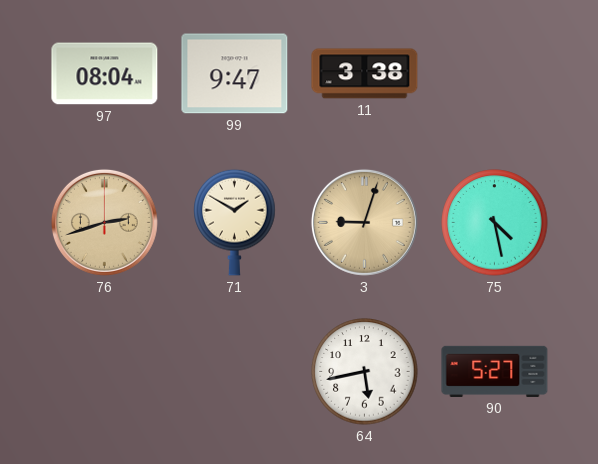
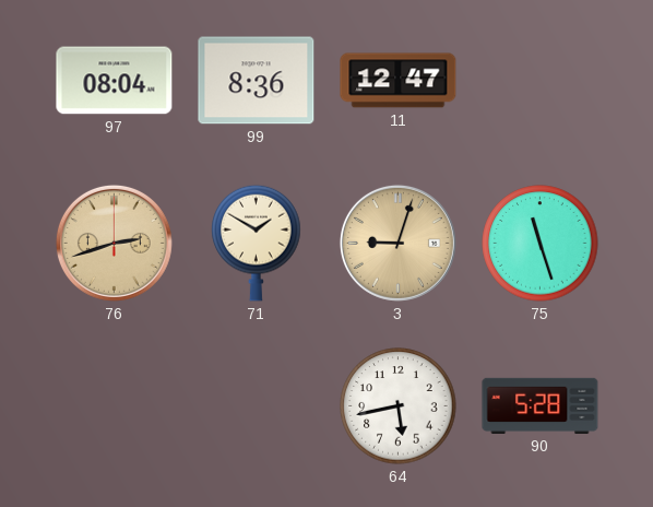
99: 9:47 -> 8:36
11: 3:38 -> 12:47
75: 4:28 -> 11:27
90: 5:27 -> 5:28
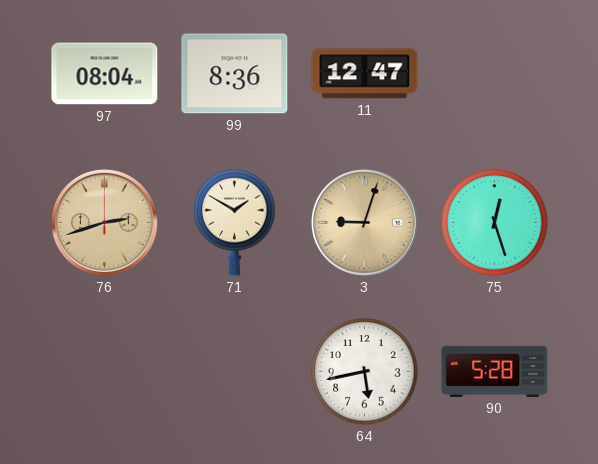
75: 11:27 -> 12:27
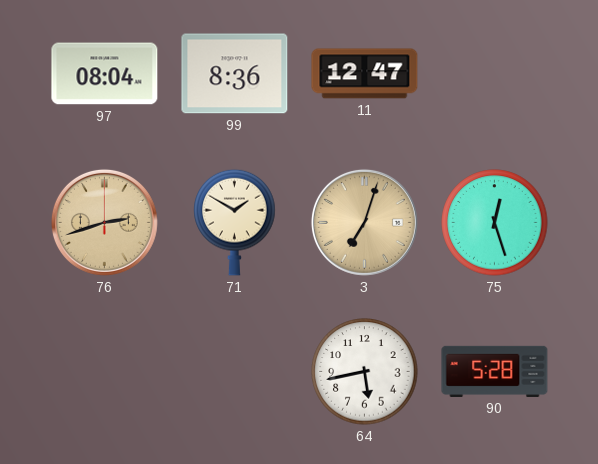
3: 9:03 -> 7:03
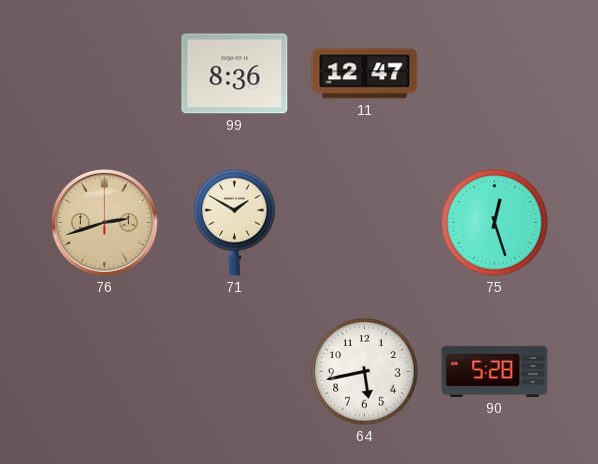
97: 08:04 -> none
3: 7:03 -> none
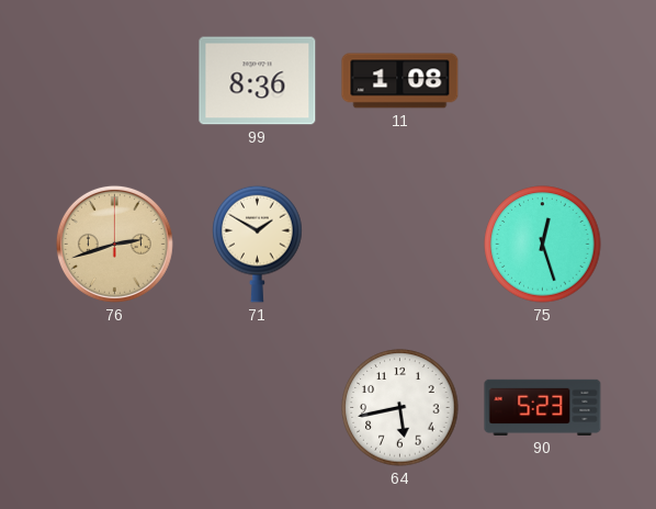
11: 12:47 -> 1:08
90: 5:28 -> 5:23
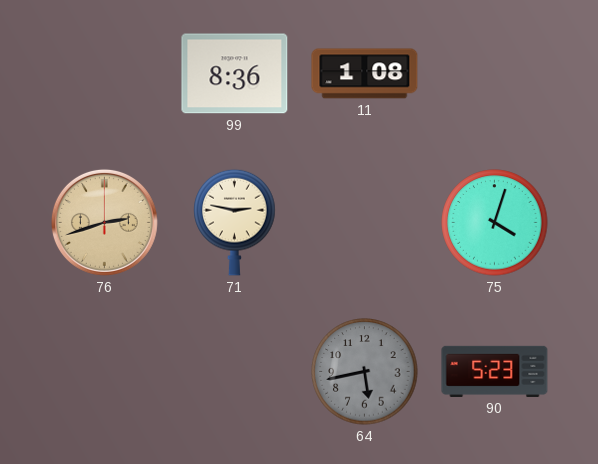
71: 1:50 -> 2:47
75: 12:27 -> 4:03
64 dial: white -> grey
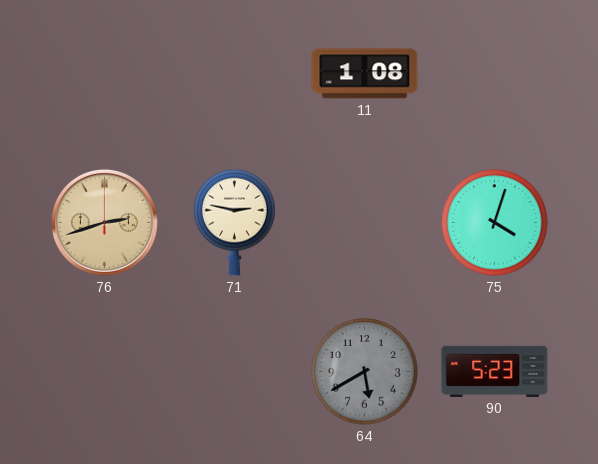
99: 8:36 -> none
64: 5:43 -> 5:40
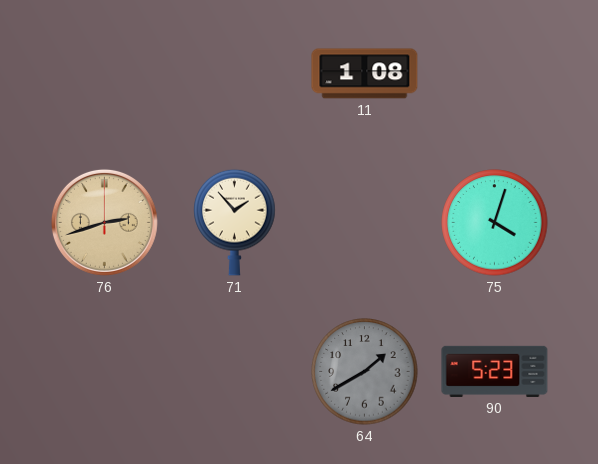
71: 2:47 -> 1:53
64: 5:40 -> 1:40
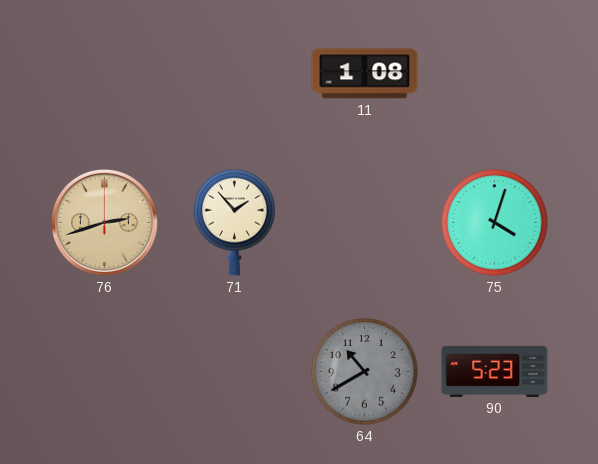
64: 1:40 -> 10:40
